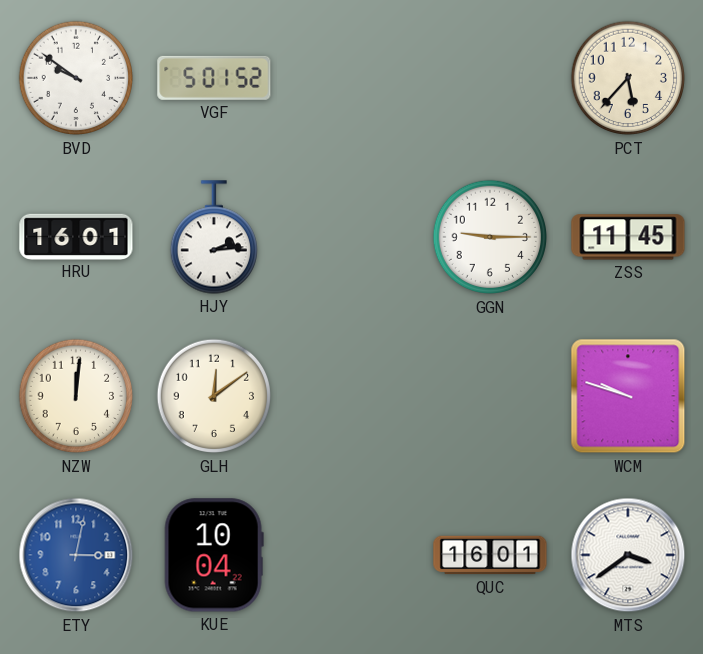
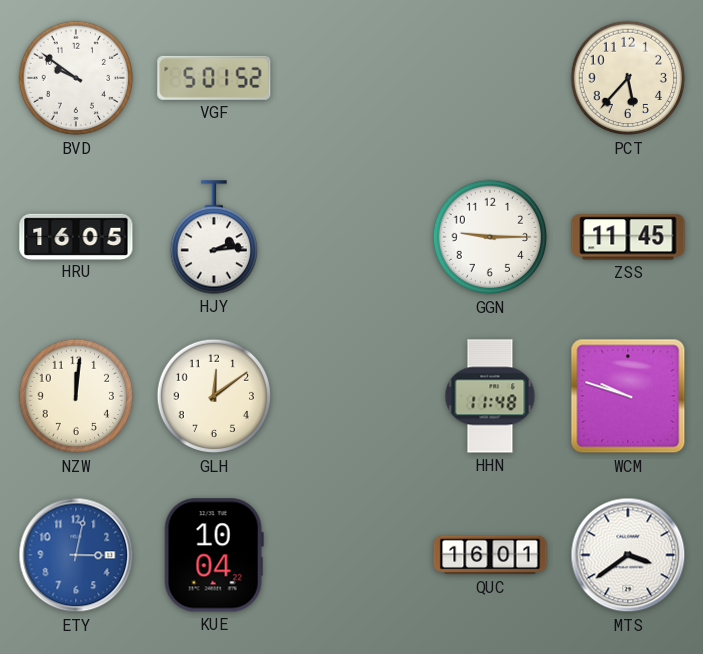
HRU: 16:01 -> 16:05
HHN: none -> 11:48
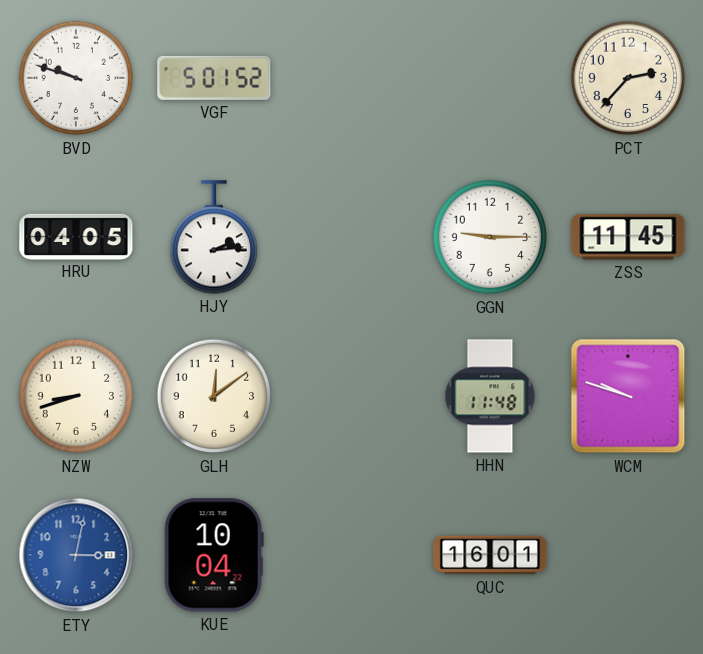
BVD: 9:51 -> 9:48
PCT: 5:37 -> 2:37
HRU: 16:05 -> 04:05
NZW: 12:01 -> 8:42
MTS: 3:39 -> none
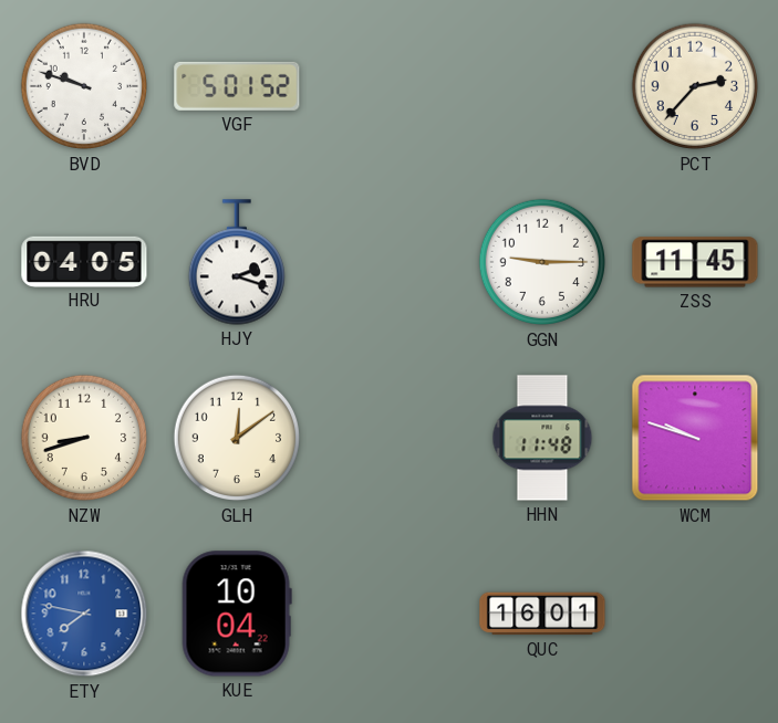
HJY: 2:14 -> 2:18
ETY: 3:02 -> 7:47
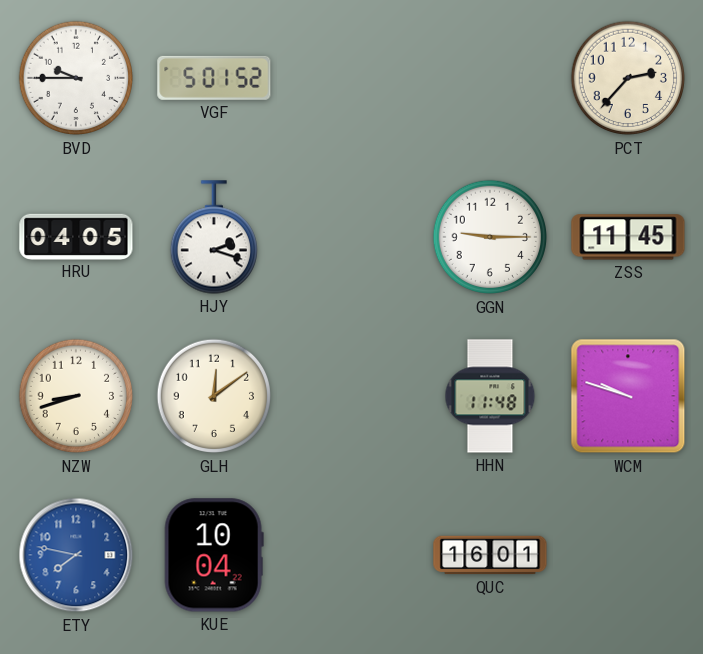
BVD: 9:48 -> 9:45
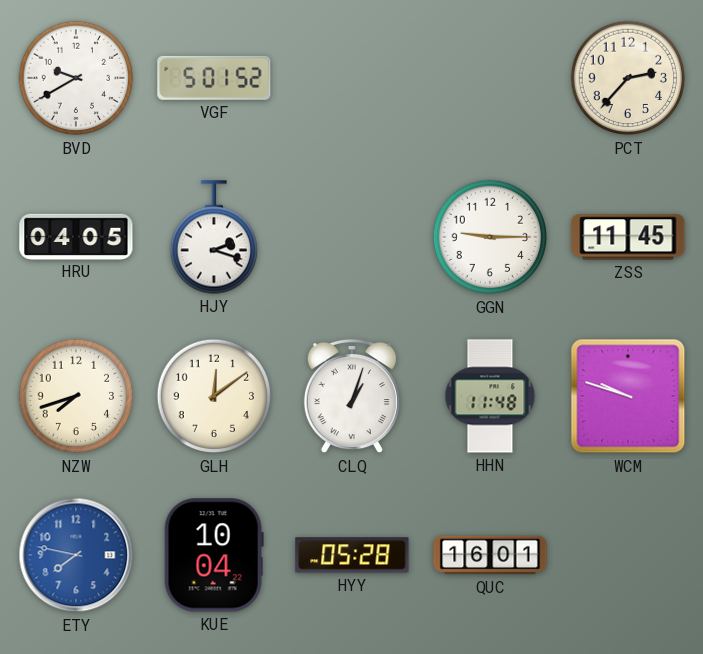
BVD: 9:45 -> 9:40
NZW: 8:42 -> 7:42
CLQ: none -> 1:03
HYY: none -> 05:28
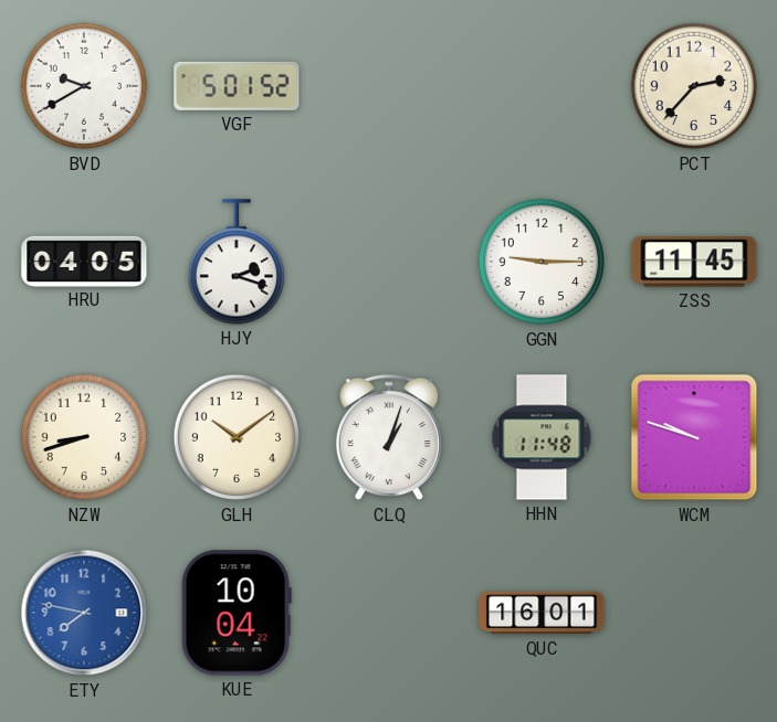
NZW: 7:42 -> 8:42
GLH: 12:09 -> 10:09
HYY: 05:28 -> none
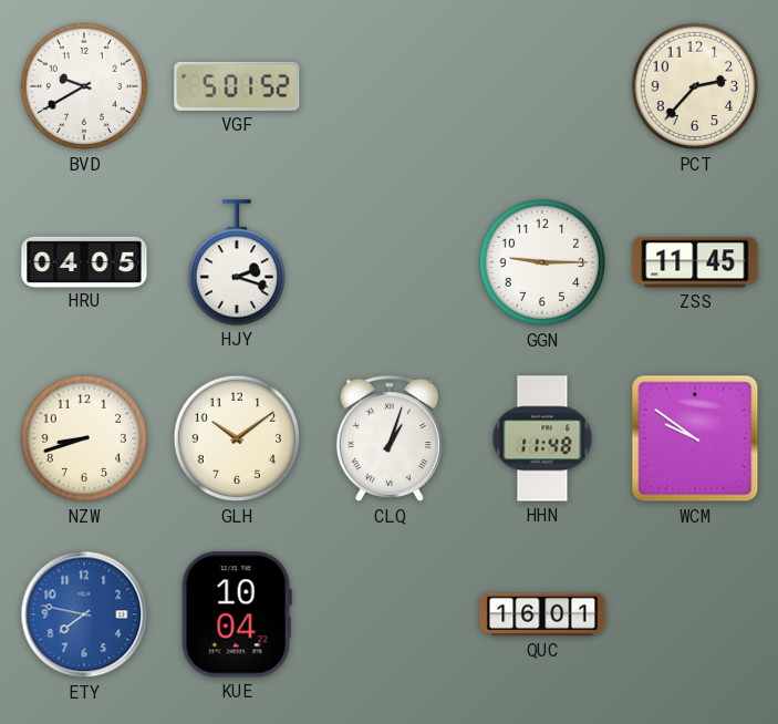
WCM: 9:48 -> 9:51
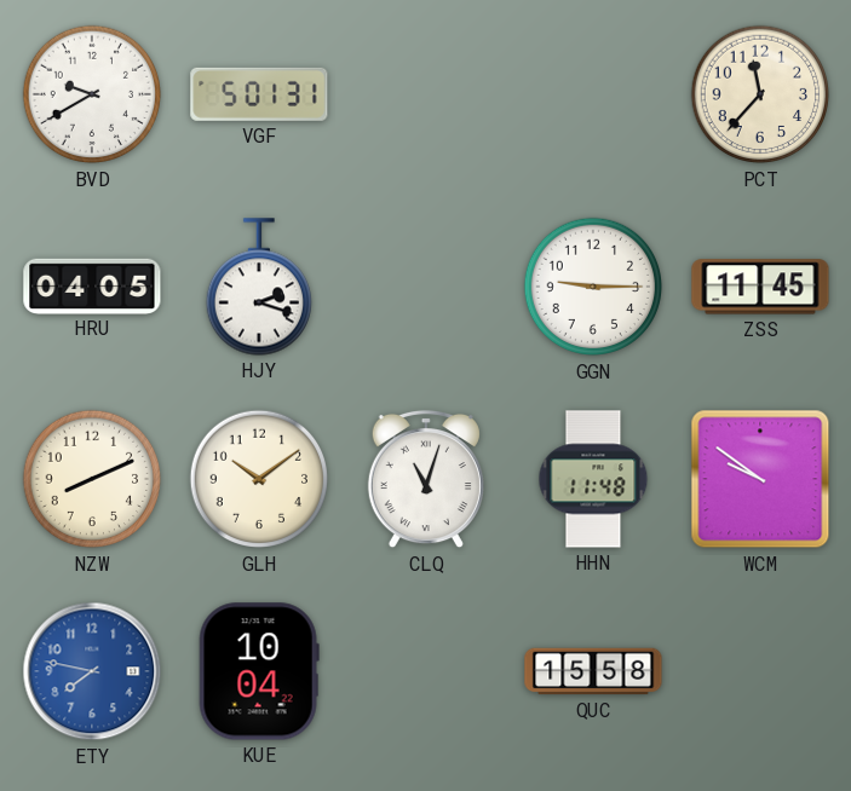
VGF: 5:01:52 -> 5:01:31
PCT: 2:37 -> 11:37
NZW: 8:42 -> 8:11
CLQ: 1:03 -> 11:03
QUC: 16:01 -> 15:58
